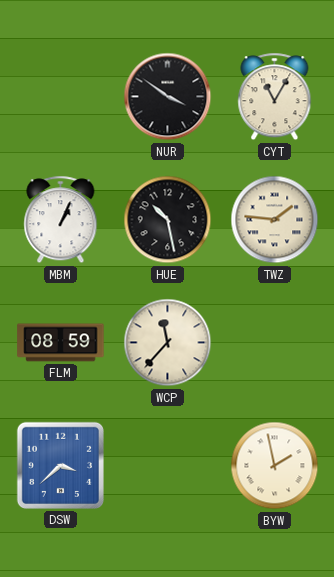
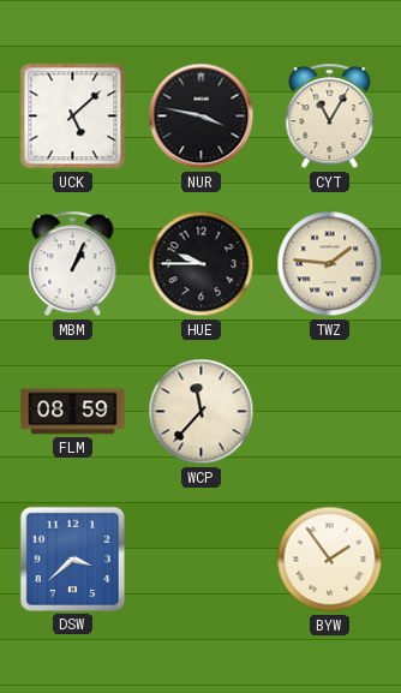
UCK: none -> 5:08
NUR: 3:51 -> 3:47
HUE: 10:28 -> 9:45
BYW: 1:58 -> 1:54
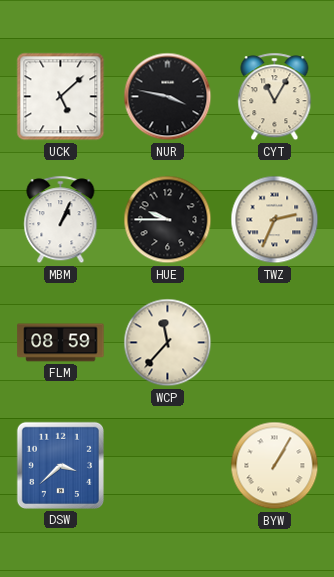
TWZ: 1:46 -> 2:34
BYW: 1:54 -> 1:05
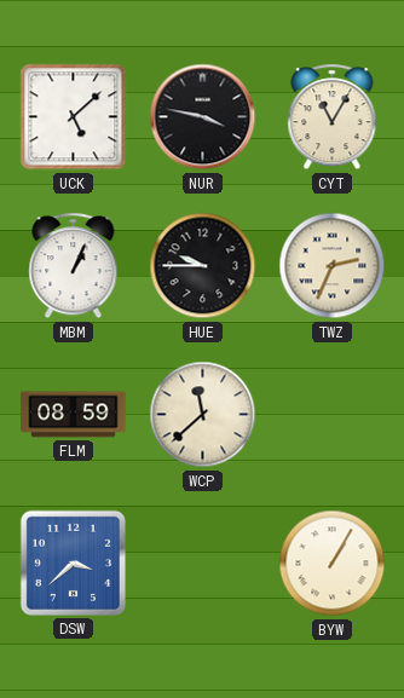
WCP: 11:37 -> 11:38
